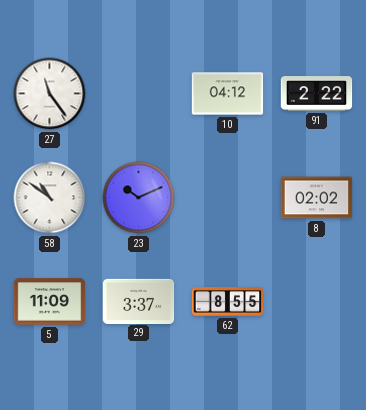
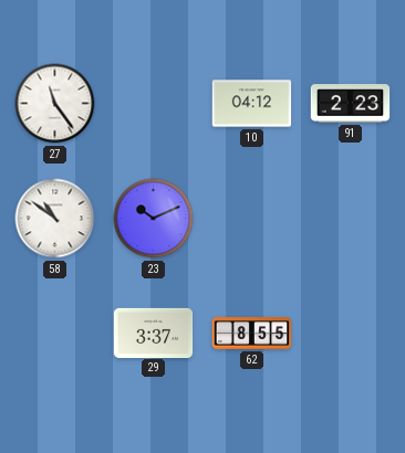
91: 2:22 -> 2:23
8: 02:02 -> none
5: 11:09 -> none
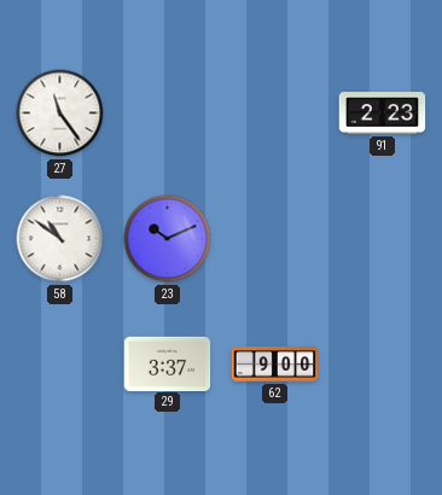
10: 04:12 -> none
62: 8:55 -> 9:00
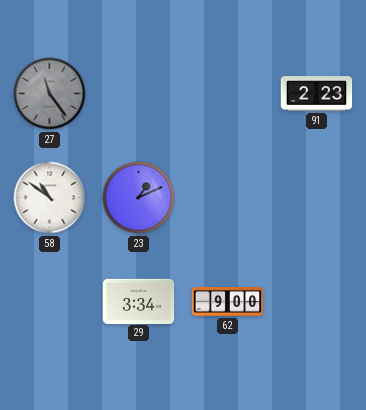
27 dial: white -> grey
23: 10:11 -> 1:11
29: 3:37 -> 3:34
